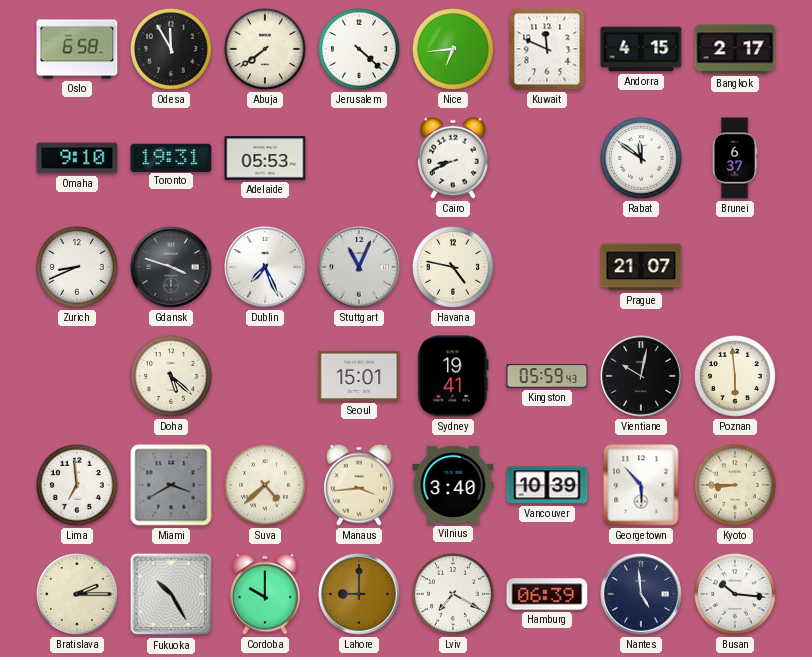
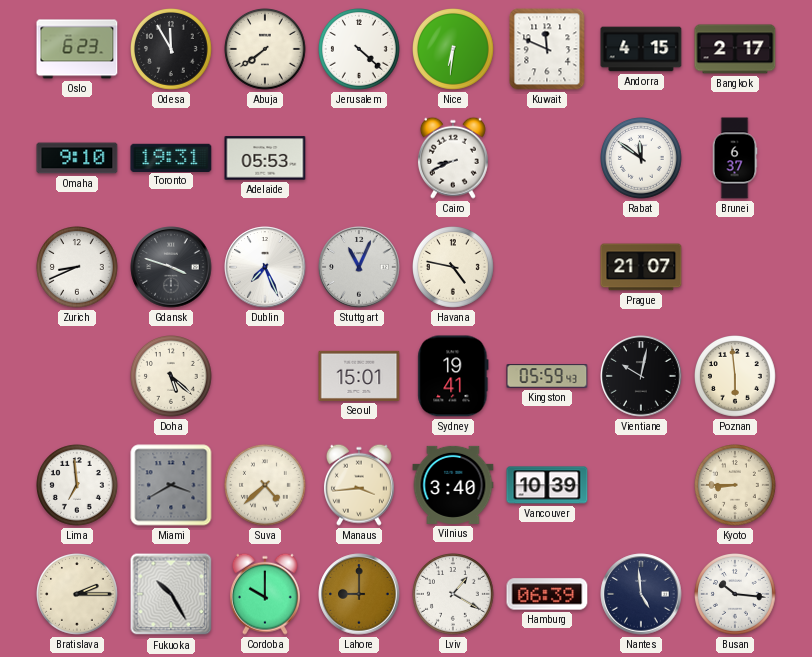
Oslo: 6:58 -> 6:23
Nice: 6:44 -> 6:31
Georgetown: 5:53 -> none
Lviv: 7:20 -> 1:20
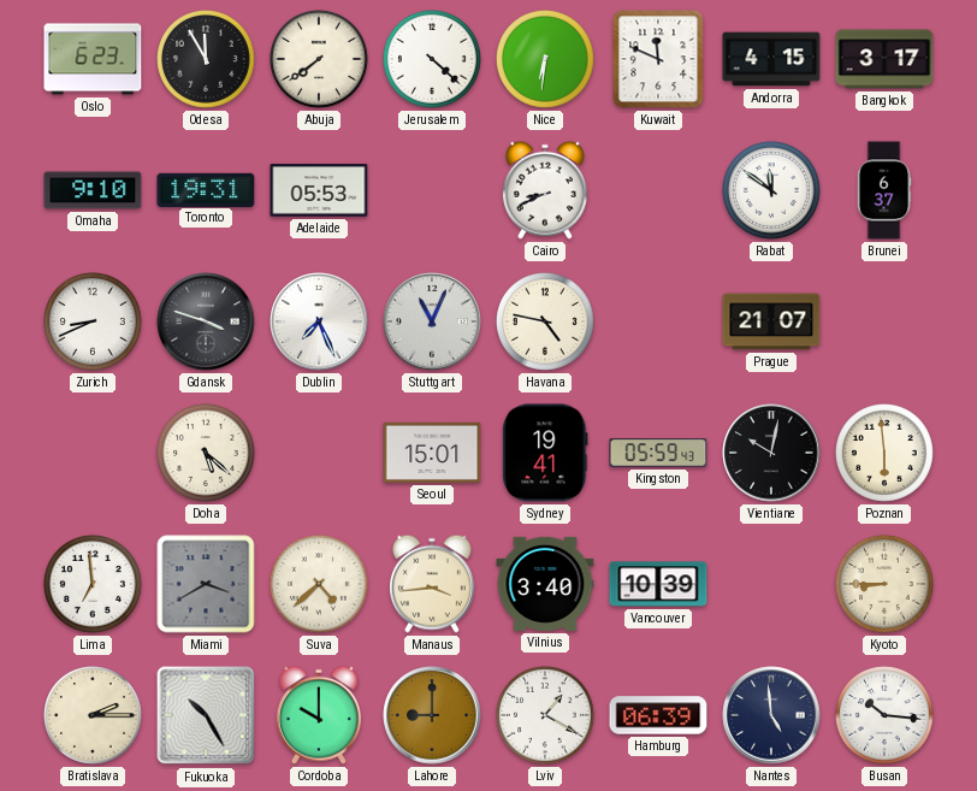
Bangkok: 2:17 -> 3:17
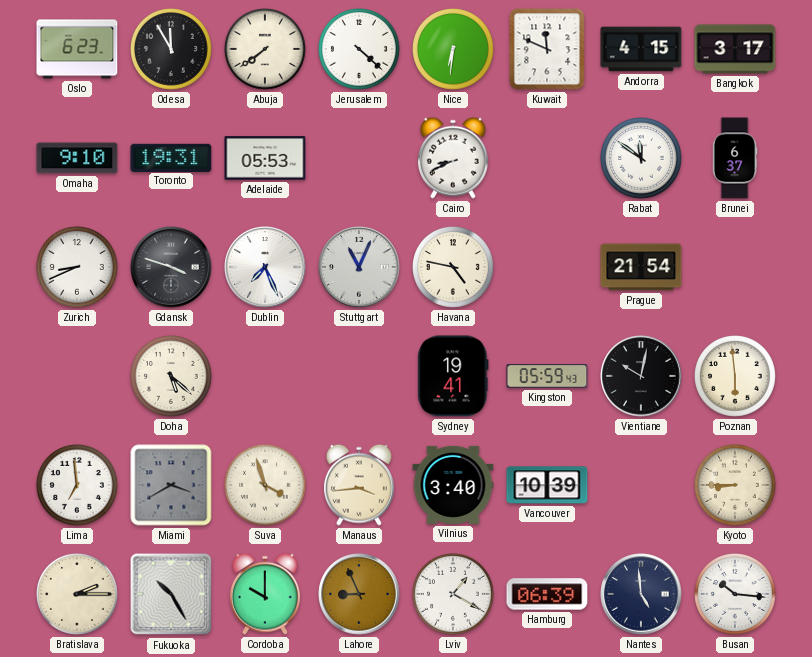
Prague: 21:07 -> 21:54
Seoul: 15:01 -> none
Suva: 4:38 -> 3:57
Lahore: 9:00 -> 8:56
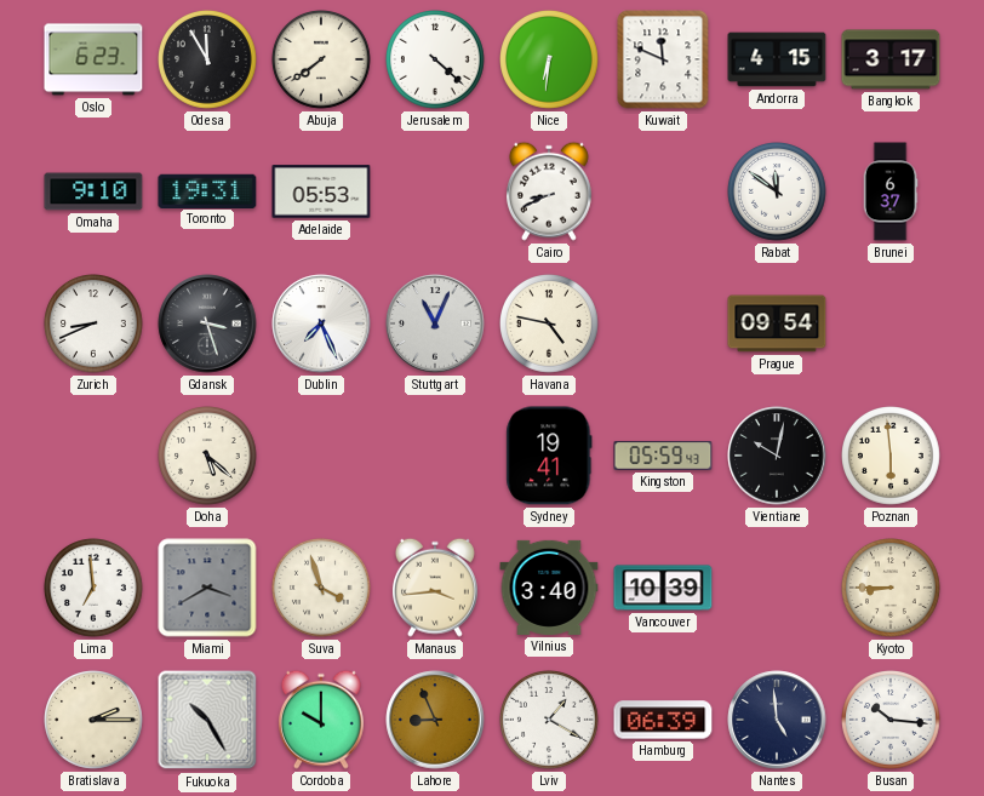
Gdansk: 3:48 -> 3:27
Prague: 21:54 -> 09:54
